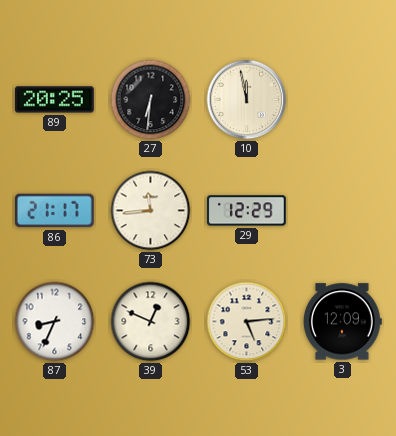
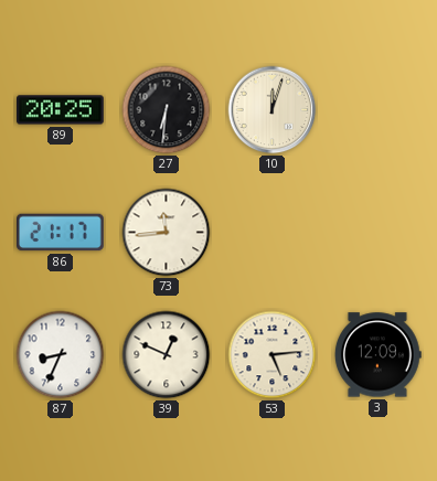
10: 11:58 -> 12:03
29: 12:29 -> none
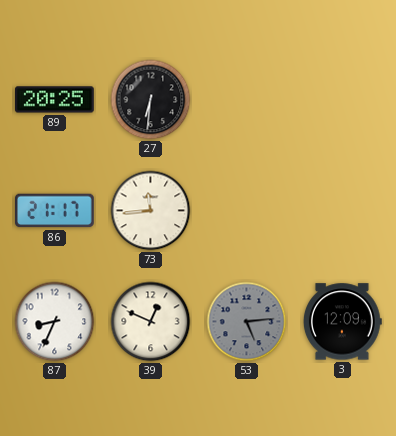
10: 12:03 -> none
53 dial: cream -> grey
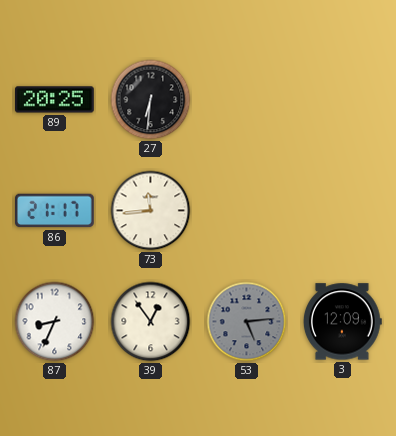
39: 12:49 -> 12:54
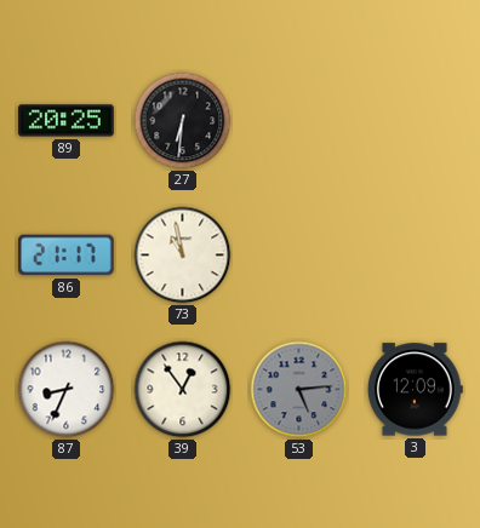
73: 11:44 -> 10:58
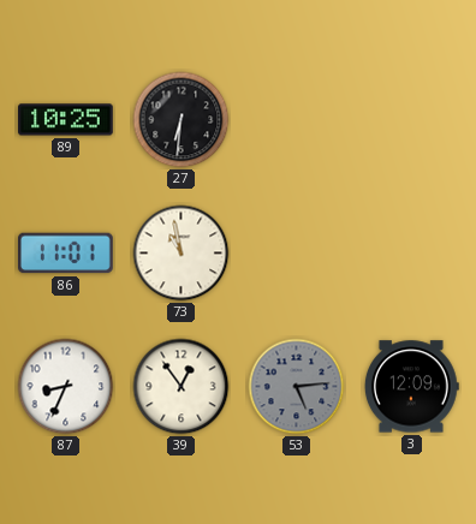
89: 20:25 -> 10:25
86: 21:17 -> 11:01
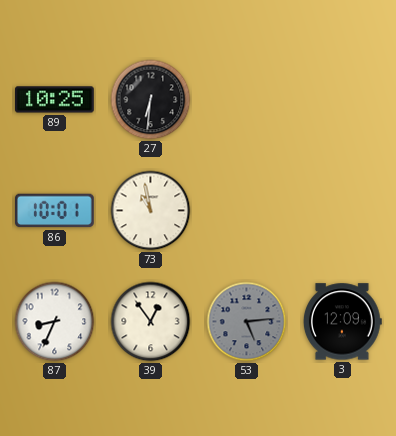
86: 11:01 -> 10:01
